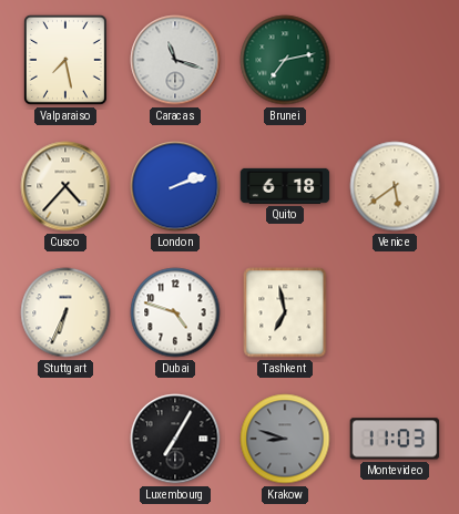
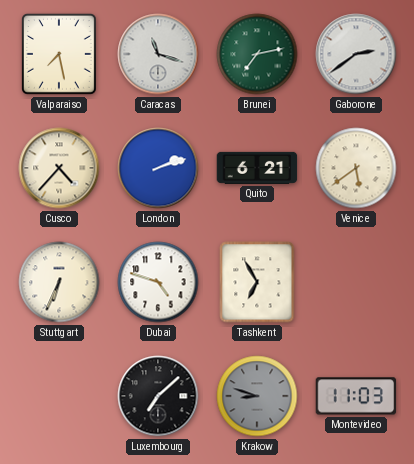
Gaborone: none -> 2:39
Quito: 6:18 -> 6:21
Tashkent: 6:58 -> 6:55
Luxembourg: 7:05 -> 7:08
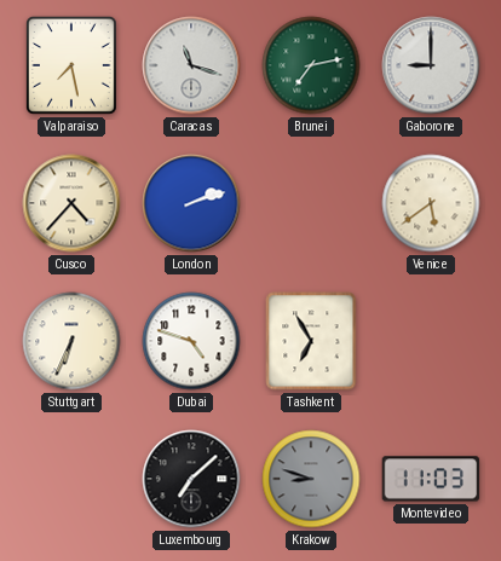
Gaborone: 2:39 -> 9:00
Quito: 6:21 -> none
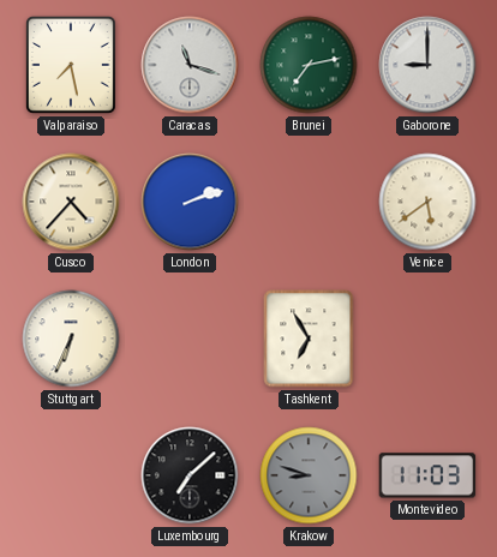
Dubai: 4:48 -> none
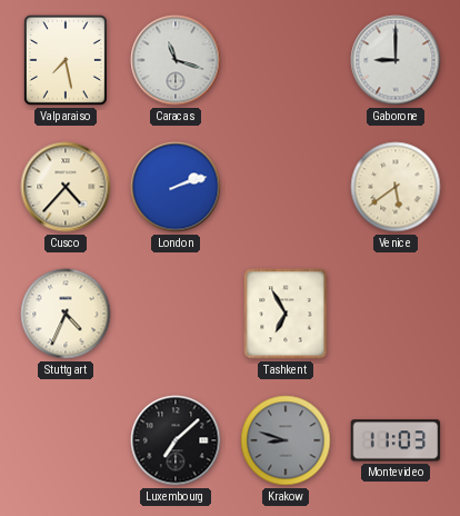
Brunei: 7:13 -> none
Stuttgart: 6:34 -> 4:34
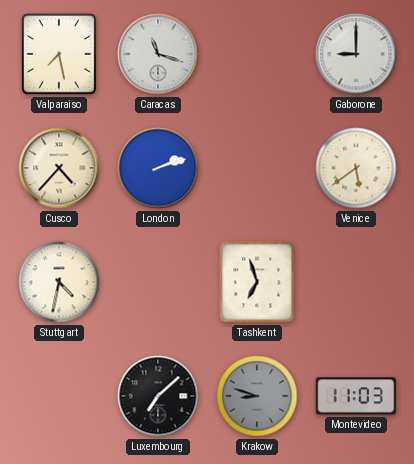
Stuttgart: 4:34 -> 4:32
Tashkent: 6:55 -> 6:57
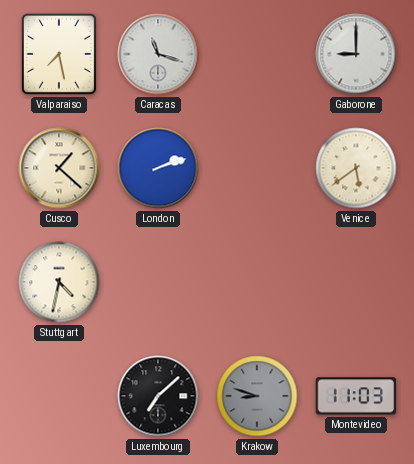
Cusco: 4:37 -> 1:22
Tashkent: 6:57 -> none
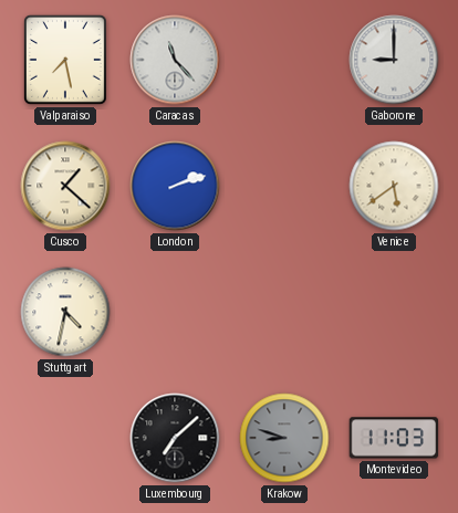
Caracas: 11:18 -> 11:23
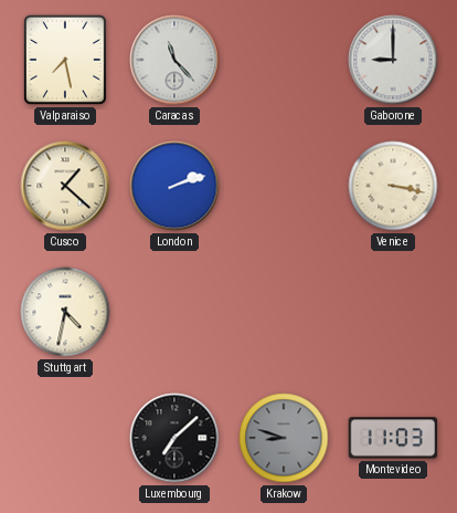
Venice: 5:39 -> 3:17
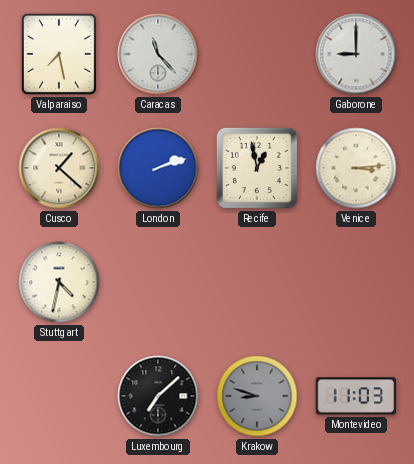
Recife: none -> 12:58
Venice: 3:17 -> 3:14
